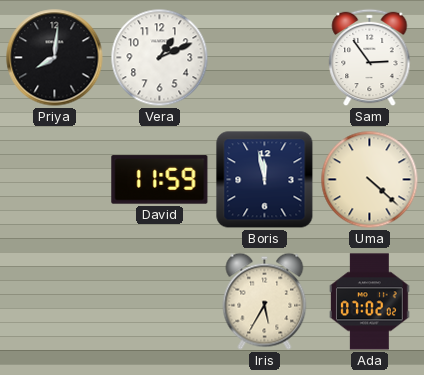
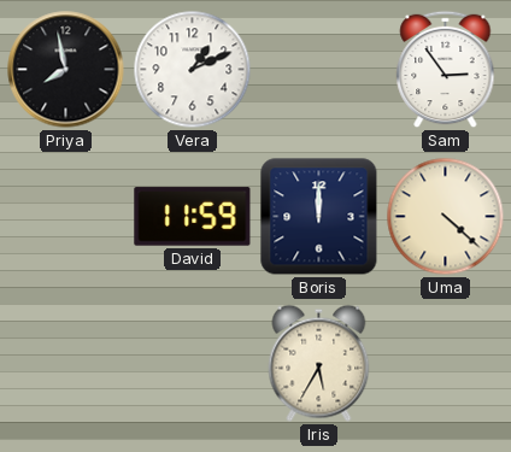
Priya: 8:01 -> 7:58
Boris: 11:58 -> 12:00
Ada: 07:02 -> none
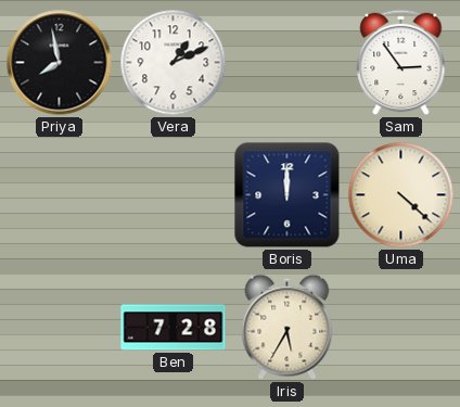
David: 11:59 -> none
Ben: none -> 7:28
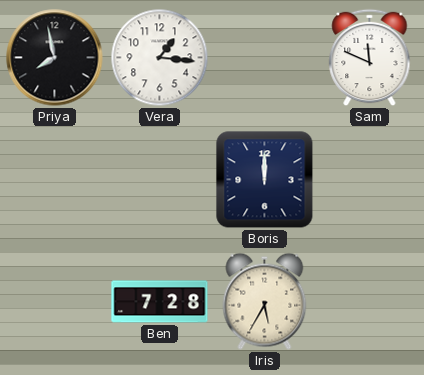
Vera: 1:11 -> 1:16
Sam: 2:54 -> 11:49
Uma: 4:22 -> none
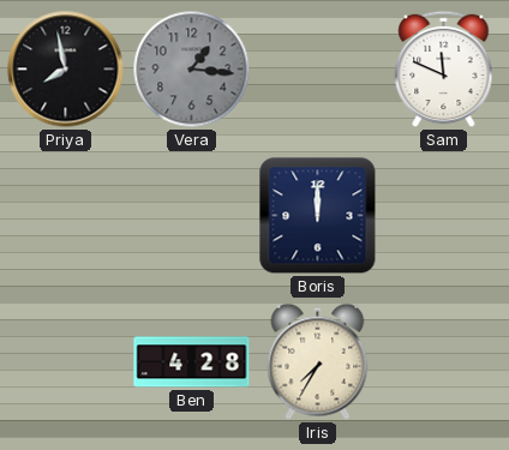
Vera dial: white -> grey
Ben: 7:28 -> 4:28
Iris: 5:35 -> 7:35
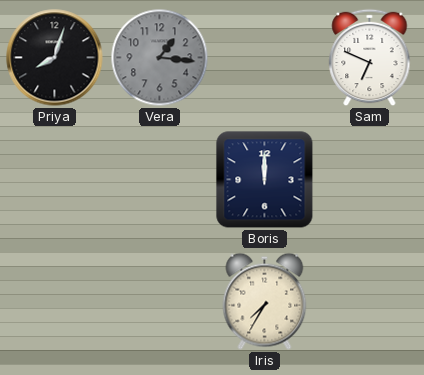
Priya: 7:58 -> 8:03
Sam: 11:49 -> 6:49
Ben: 4:28 -> none
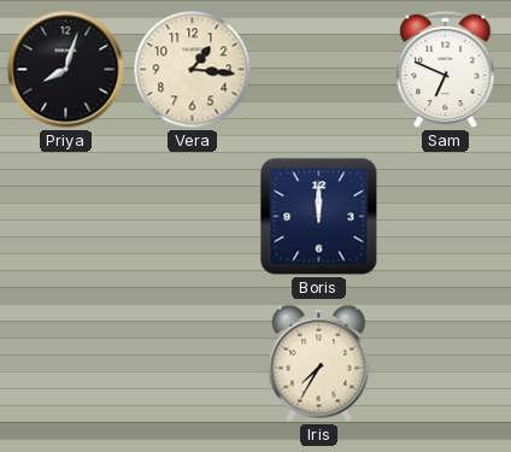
Vera dial: grey -> cream
